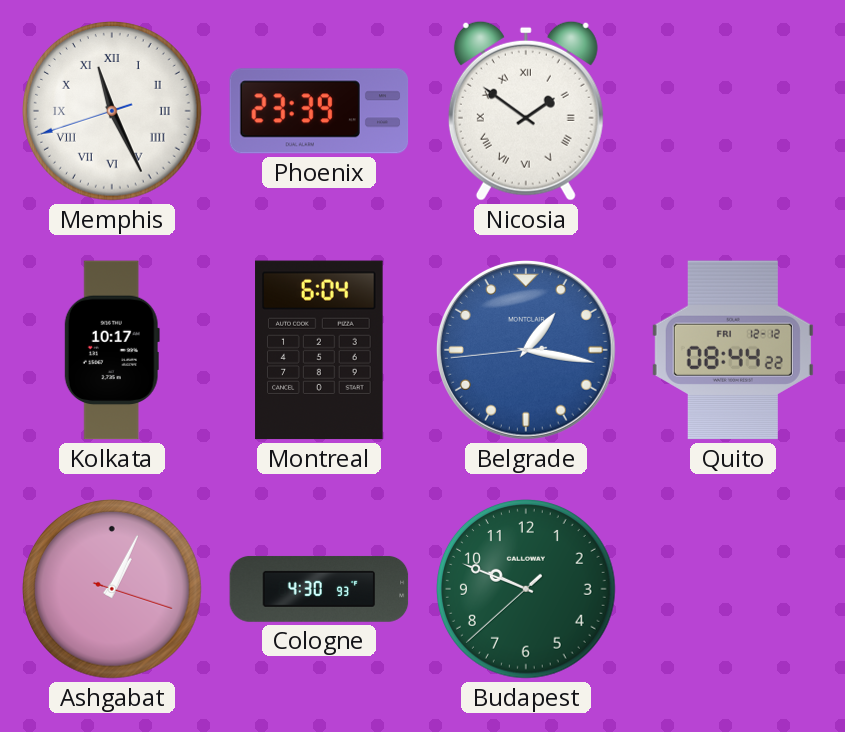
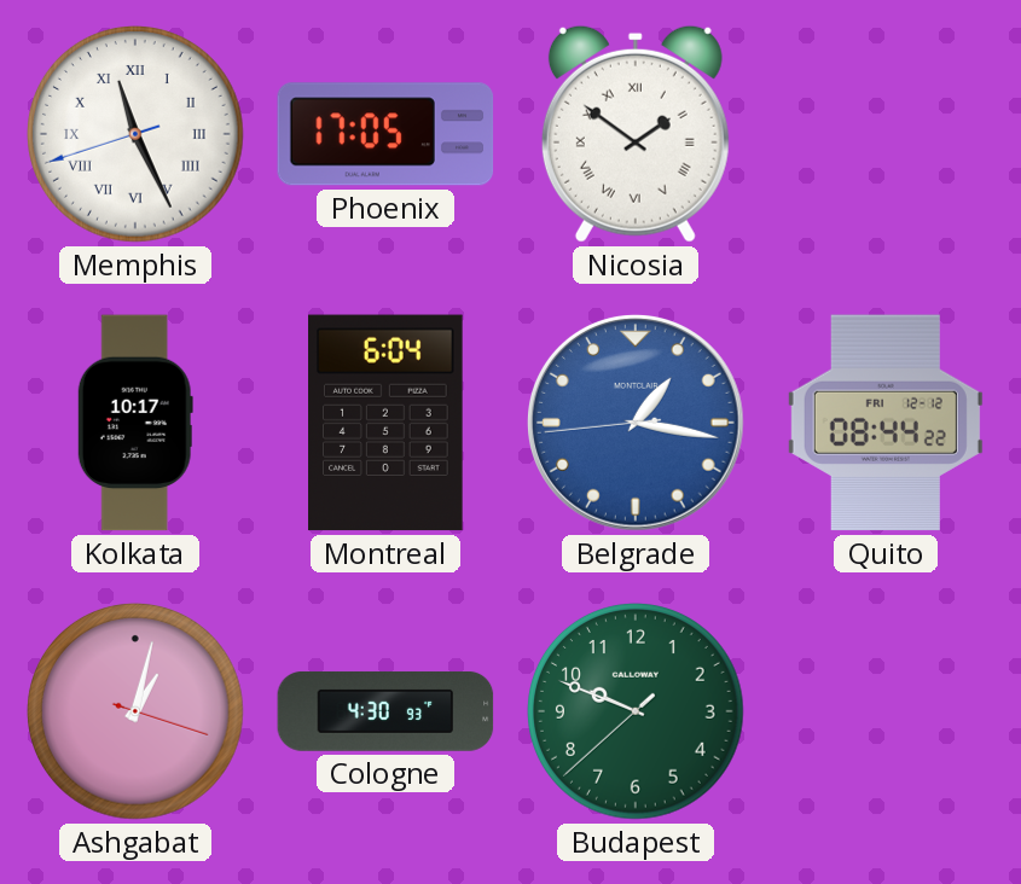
Phoenix: 23:39 -> 17:05
Ashgabat: 1:04 -> 1:02
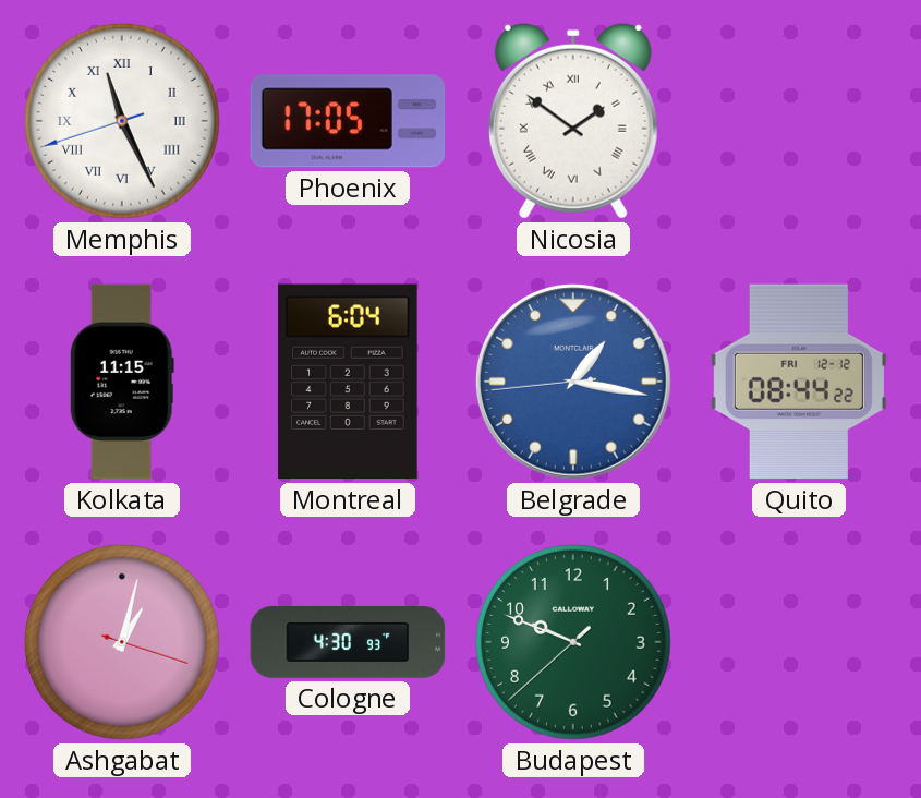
Kolkata: 10:17 -> 11:15
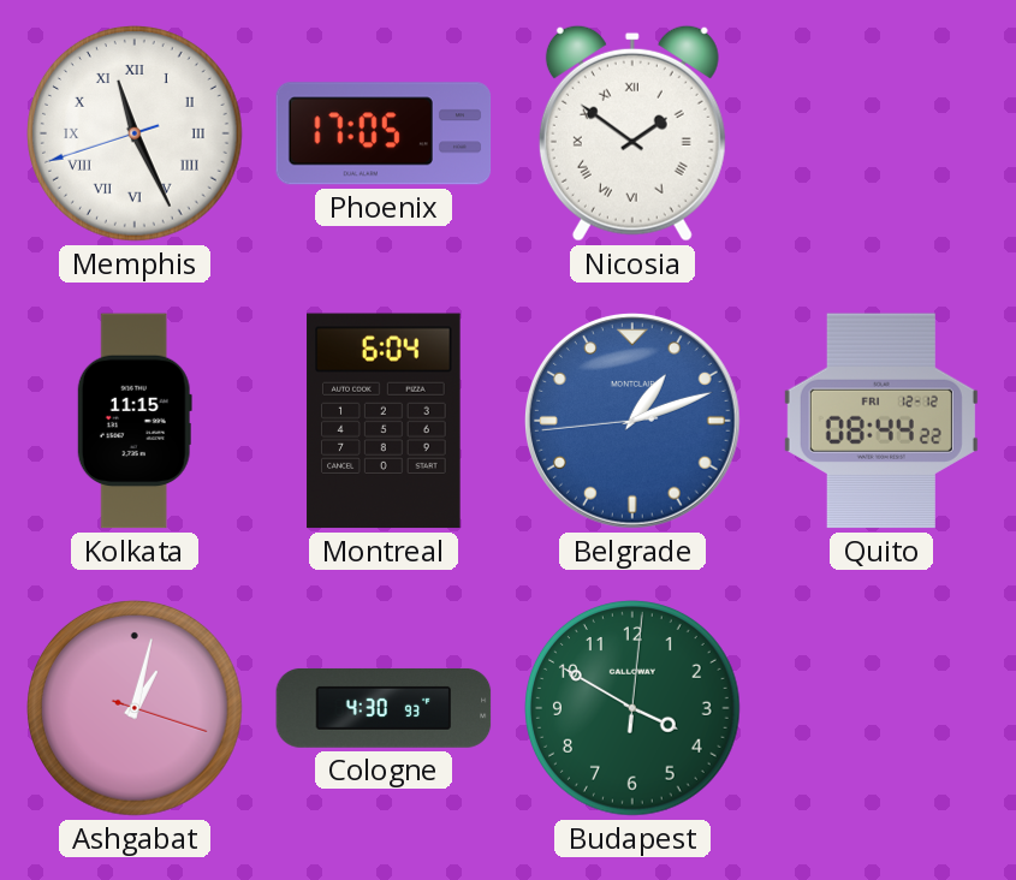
Belgrade: 1:16 -> 1:11
Budapest: 9:48 -> 3:50
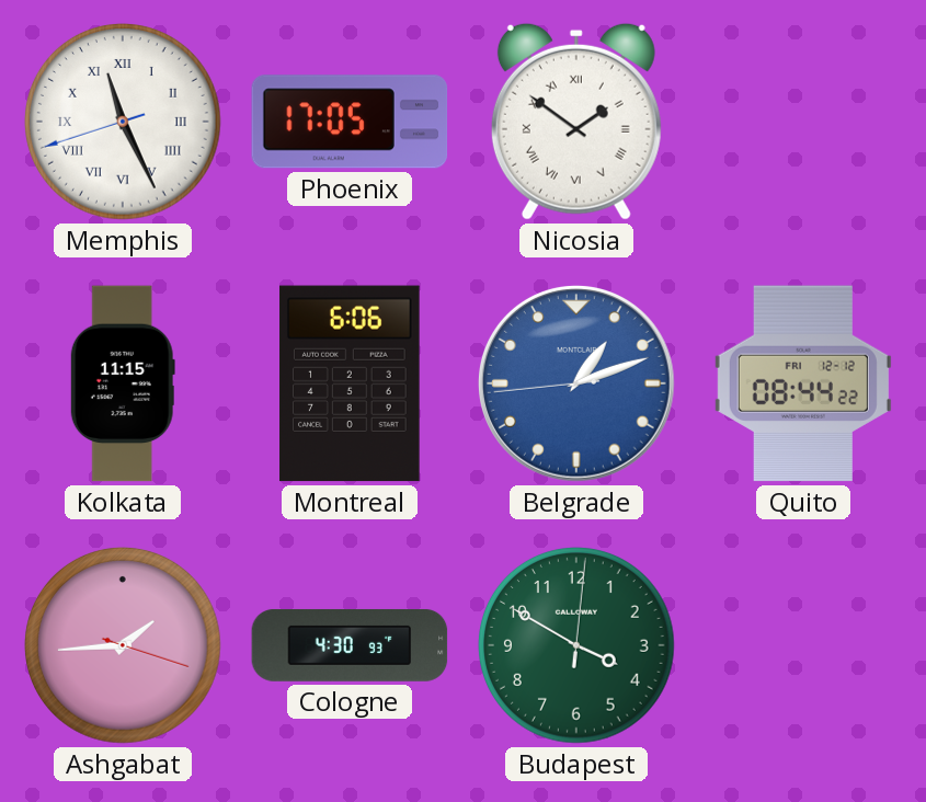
Montreal: 6:04 -> 6:06
Ashgabat: 1:02 -> 1:44
